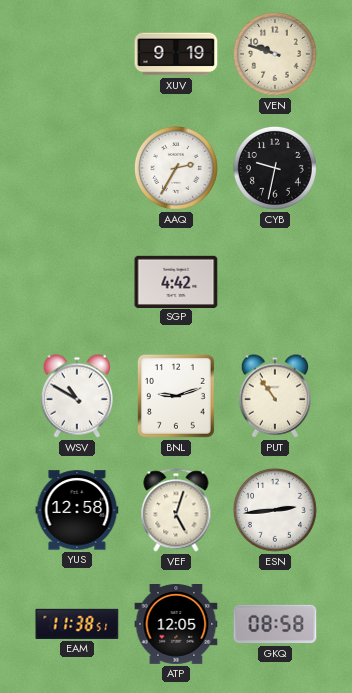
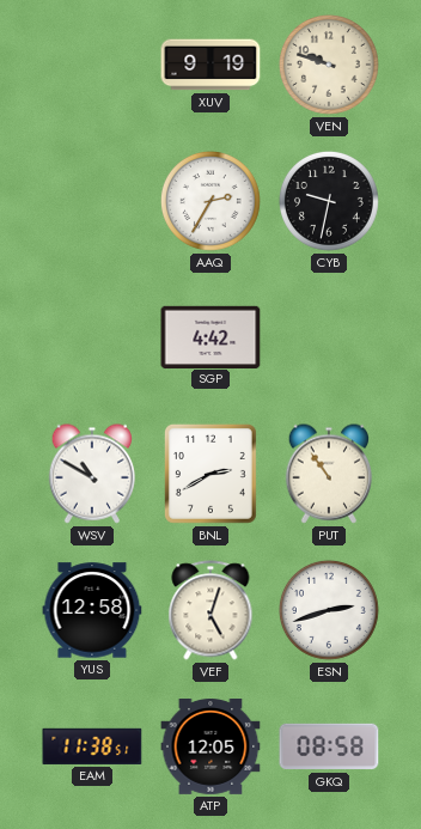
BNL: 9:12 -> 2:40
ESN: 2:44 -> 2:42
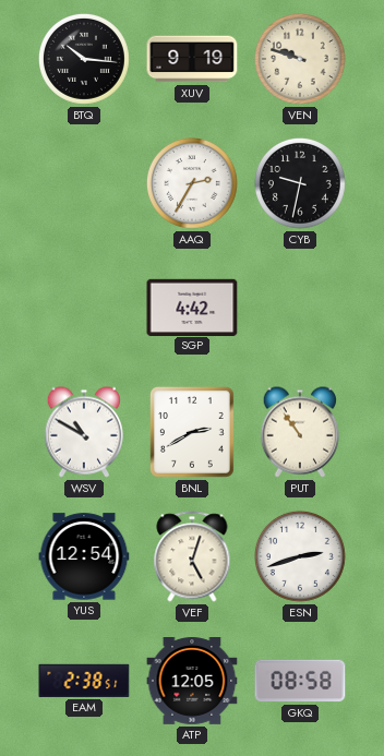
BTQ: none -> 10:16
YUS: 12:58 -> 12:54
EAM: 11:38 -> 2:38
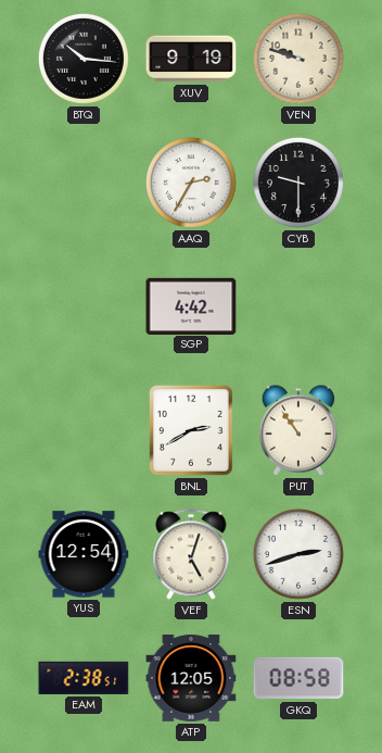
CYB: 9:32 -> 9:30
WSV: 10:50 -> none
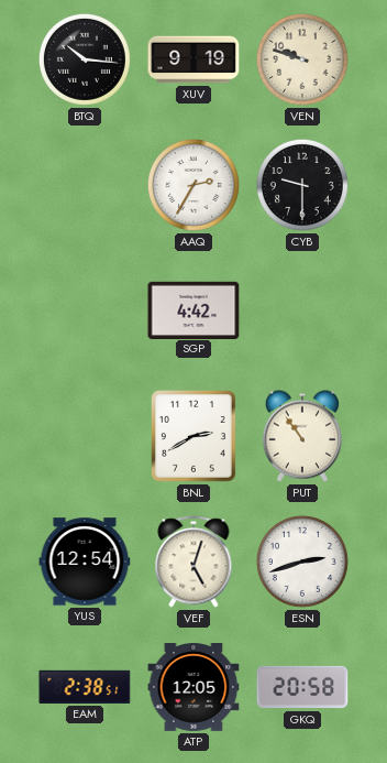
GKQ: 08:58 -> 20:58
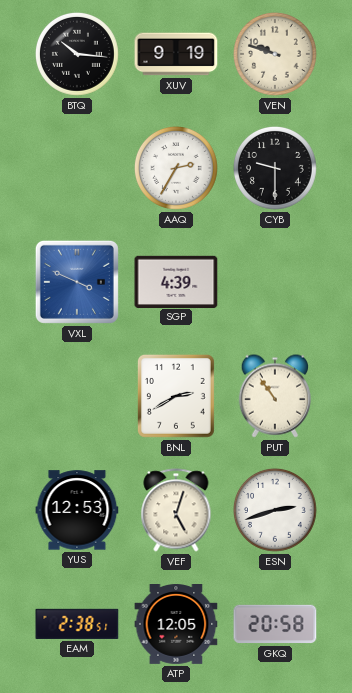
VXL: none -> 3:49
SGP: 4:42 -> 4:39
YUS: 12:54 -> 12:53
